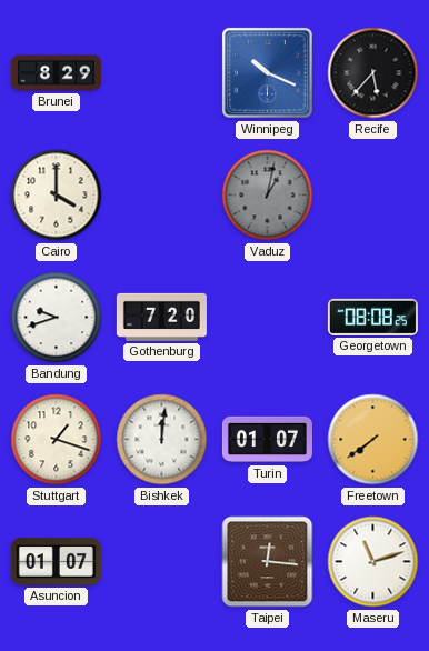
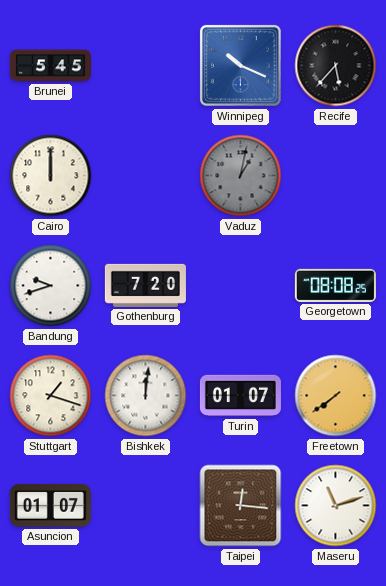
Brunei: 8:29 -> 5:45
Cairo: 4:00 -> 12:00
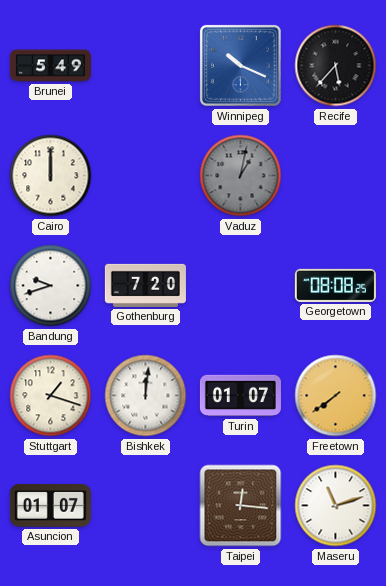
Brunei: 5:45 -> 5:49
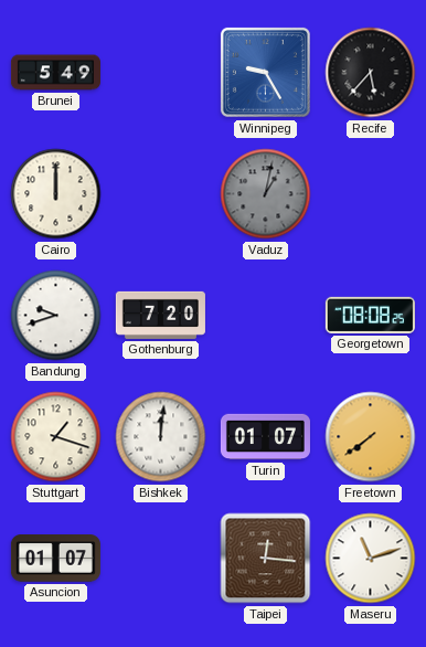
Winnipeg: 10:19 -> 9:25
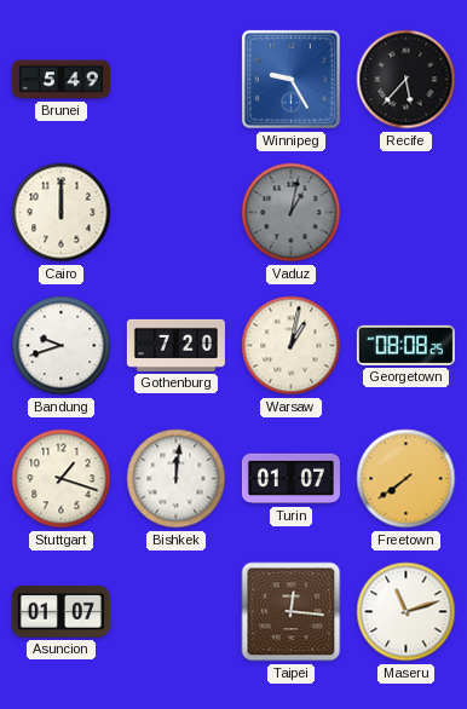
Warsaw: none -> 1:02
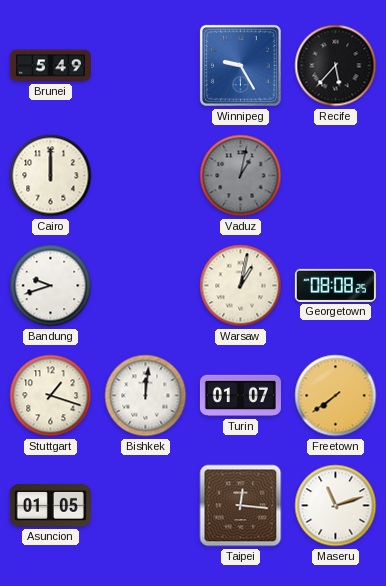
Gothenburg: 7:20 -> none
Asuncion: 01:07 -> 01:05
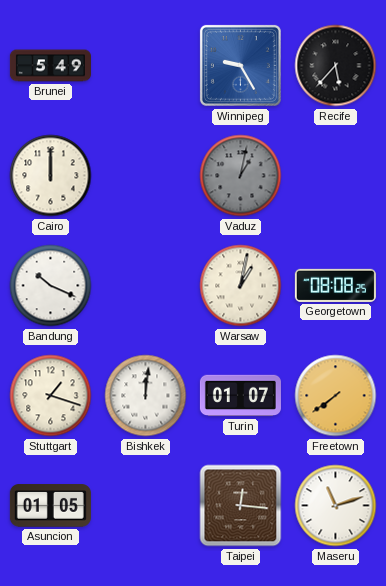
Bandung: 9:42 -> 10:19
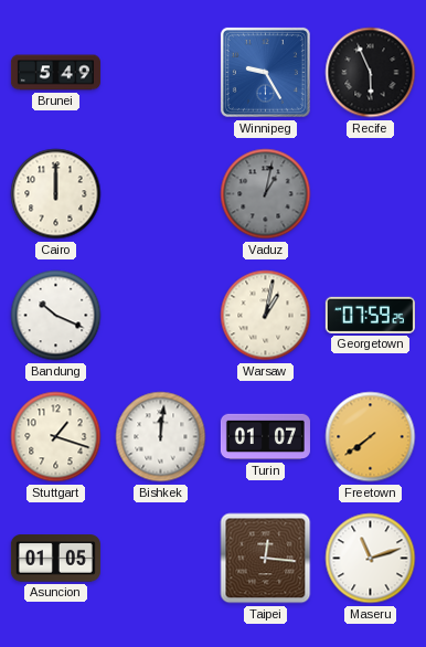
Recife: 5:37 -> 5:56
Georgetown: 08:08 -> 07:59
